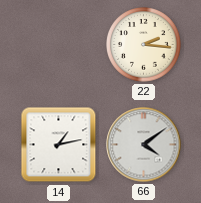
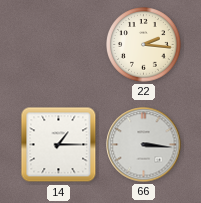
14: 1:13 -> 1:15
66: 4:09 -> 3:16
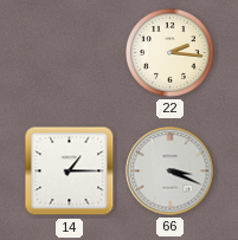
66: 3:16 -> 3:19
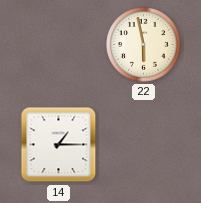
22: 2:16 -> 5:58
66: 3:19 -> none
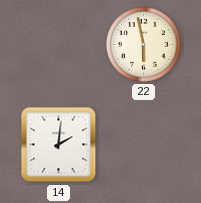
14: 1:15 -> 2:01
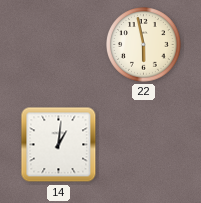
14: 2:01 -> 1:01
